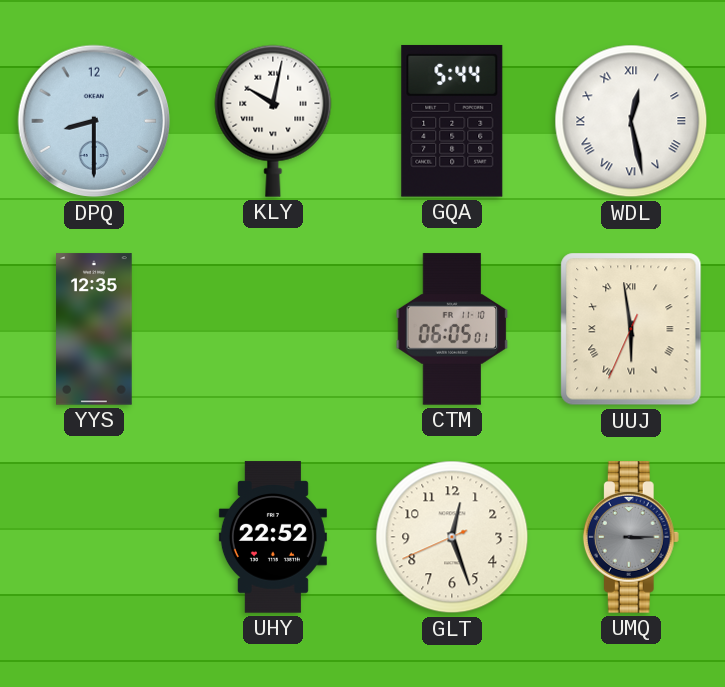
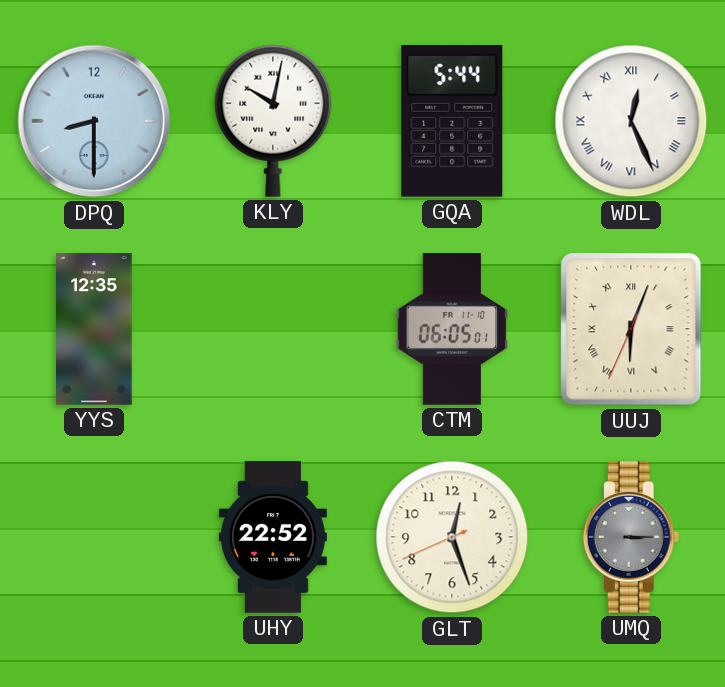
WDL: 12:28 -> 12:26
UUJ: 5:58 -> 6:03
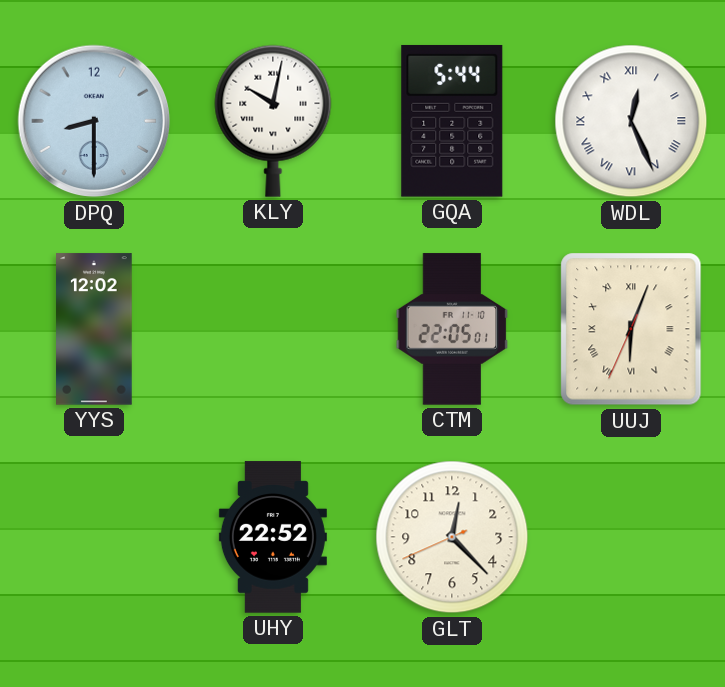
YYS: 12:35 -> 12:02
CTM: 06:05 -> 22:05
GLT: 12:26 -> 12:22
UMQ: 3:15 -> none
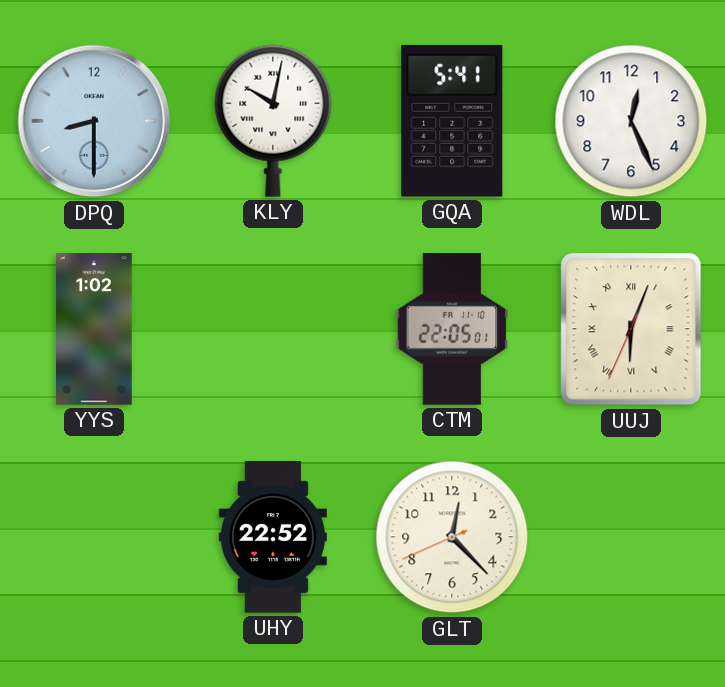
GQA: 5:44 -> 5:41
WDL numerals: Roman -> Arabic
YYS: 12:02 -> 1:02
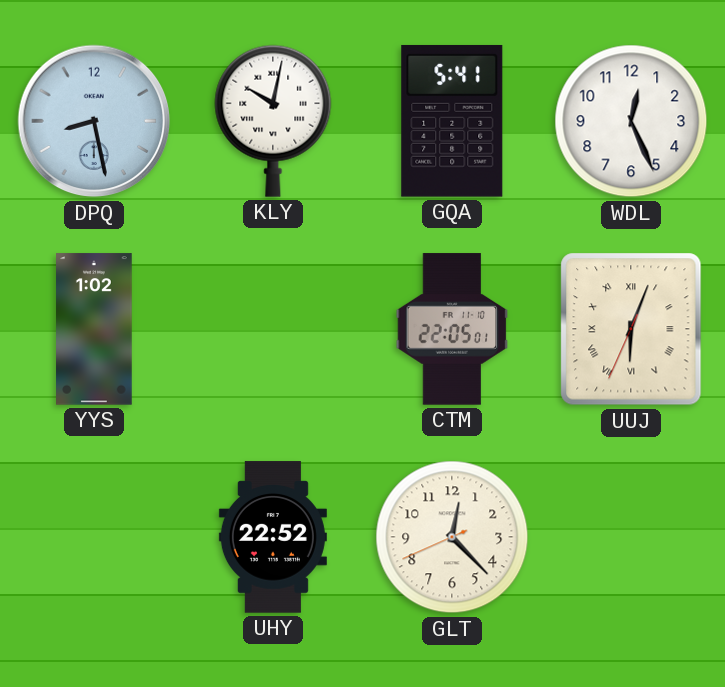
DPQ: 8:30 -> 8:28
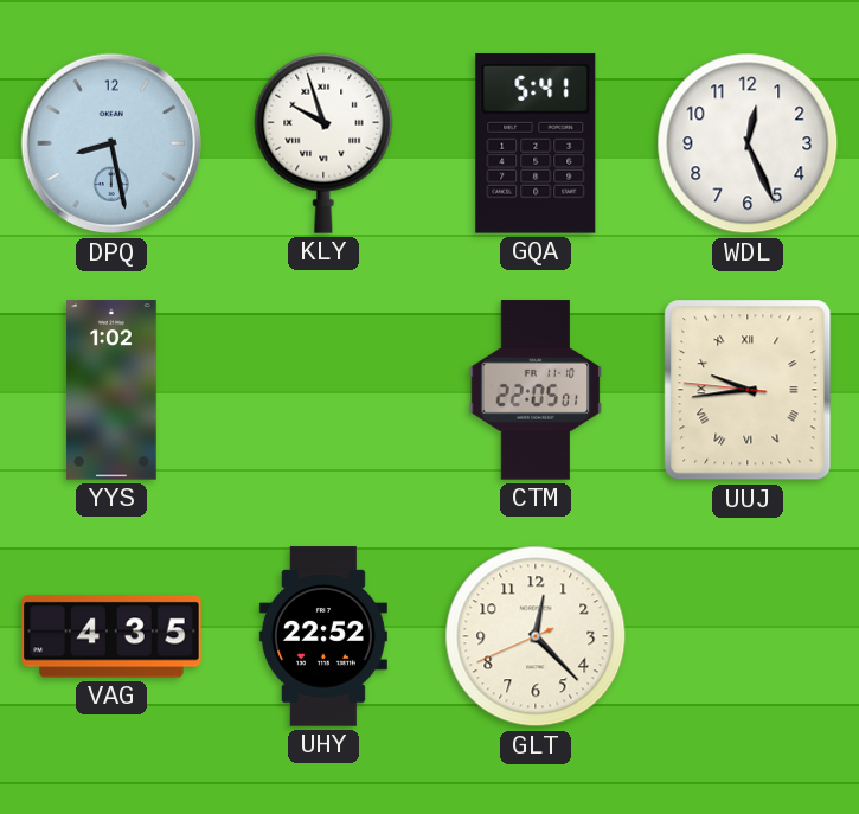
KLY: 10:02 -> 9:57
UUJ: 6:03 -> 9:43
VAG: none -> 4:35
